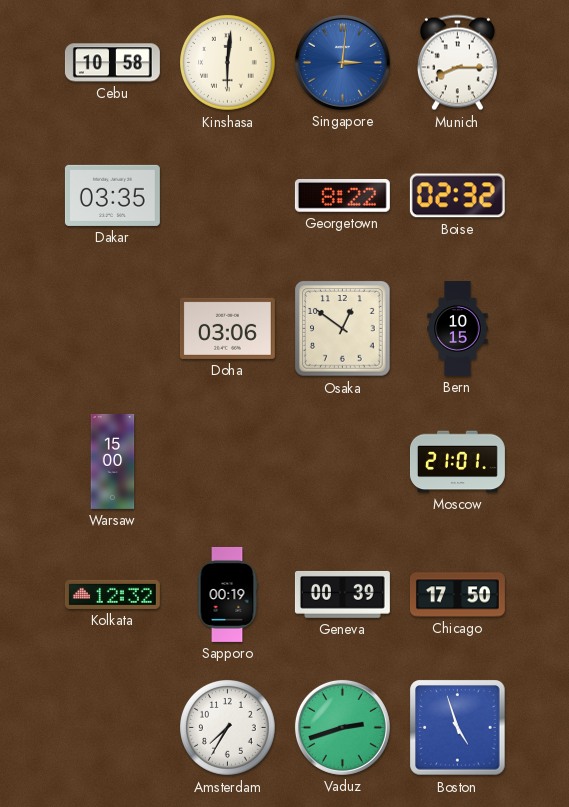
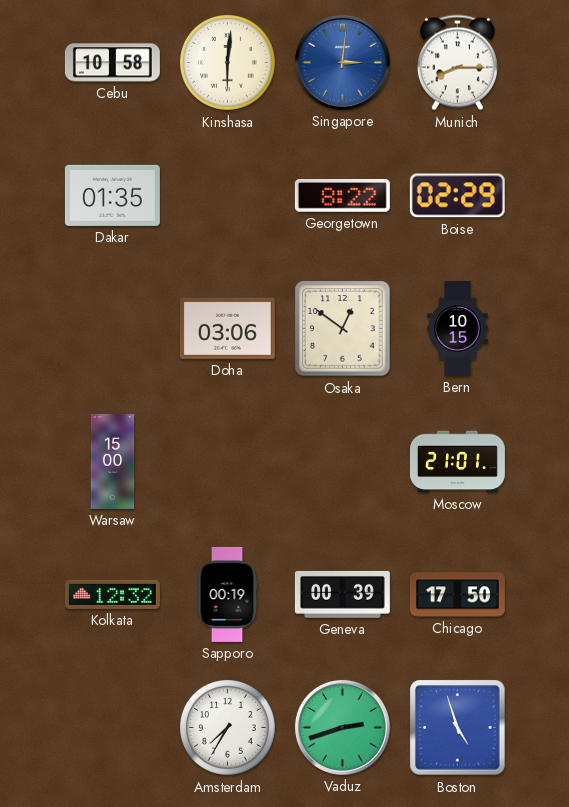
Dakar: 03:35 -> 01:35
Boise: 02:32 -> 02:29
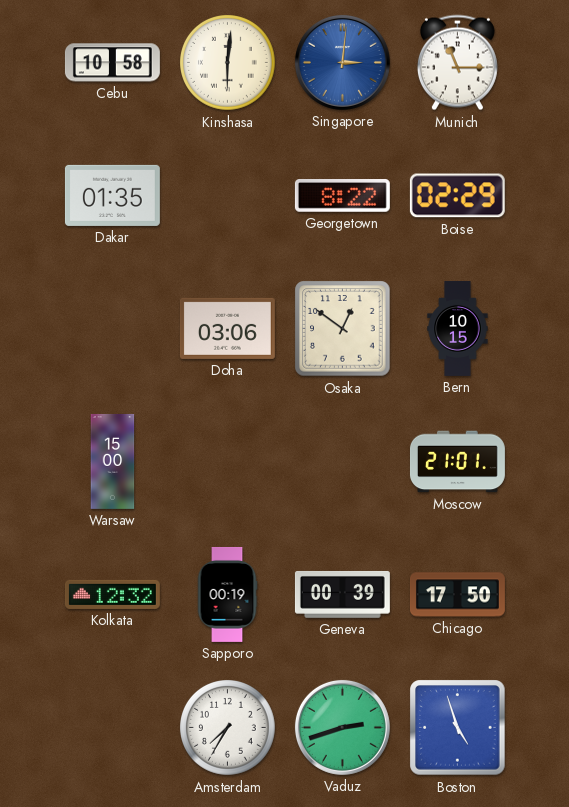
Munich: 8:15 -> 11:15
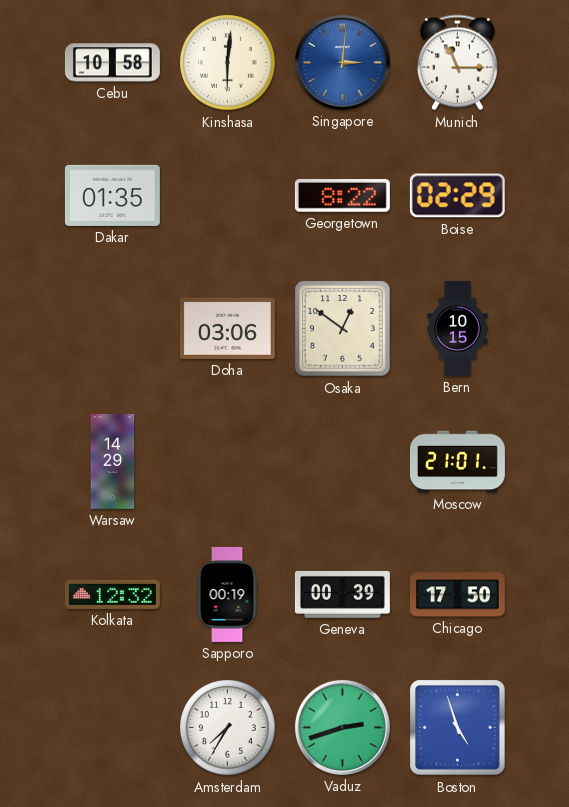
Warsaw: 15:00 -> 14:29
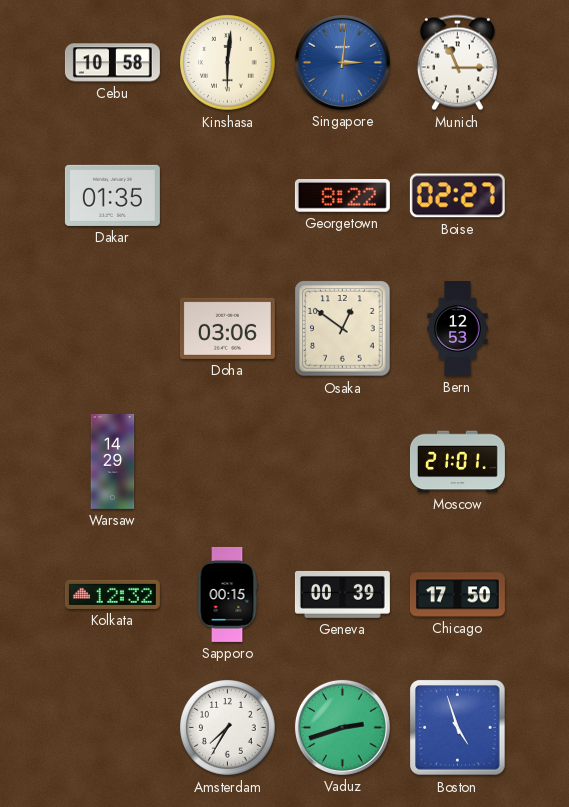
Boise: 02:29 -> 02:27
Bern: 10:15 -> 12:53
Sapporo: 00:19 -> 00:15
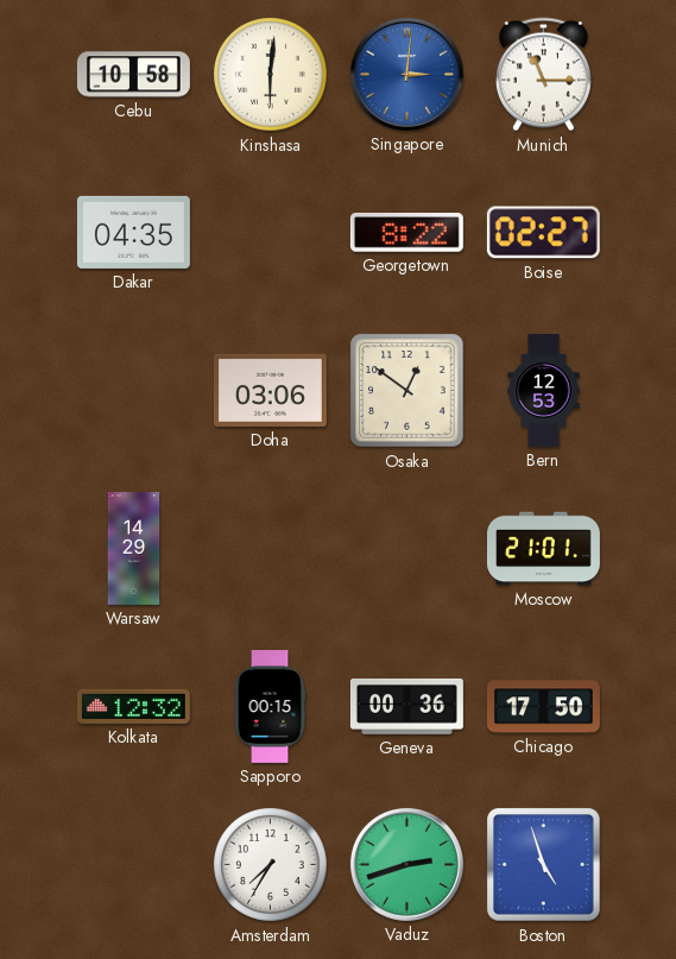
Dakar: 01:35 -> 04:35
Geneva: 00:39 -> 00:36
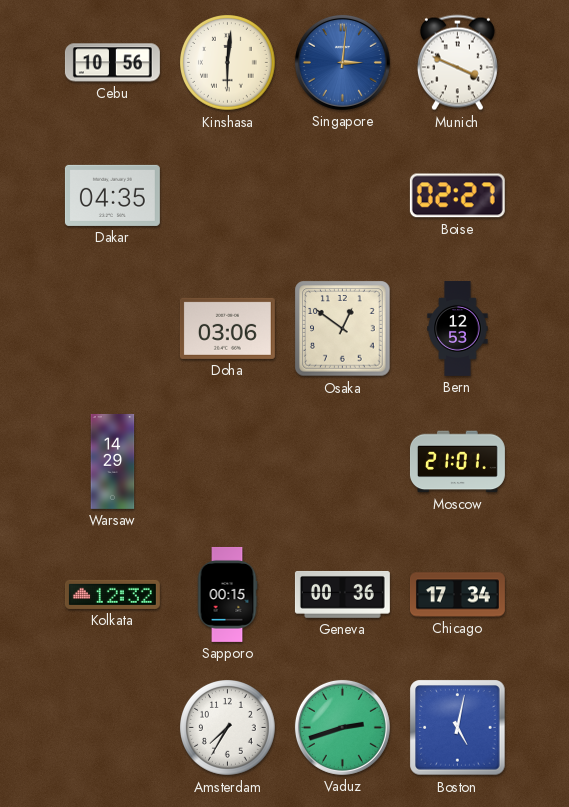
Cebu: 10:58 -> 10:56
Munich: 11:15 -> 3:49
Georgetown: 8:22 -> none
Chicago: 17:50 -> 17:34
Boston: 4:57 -> 5:02
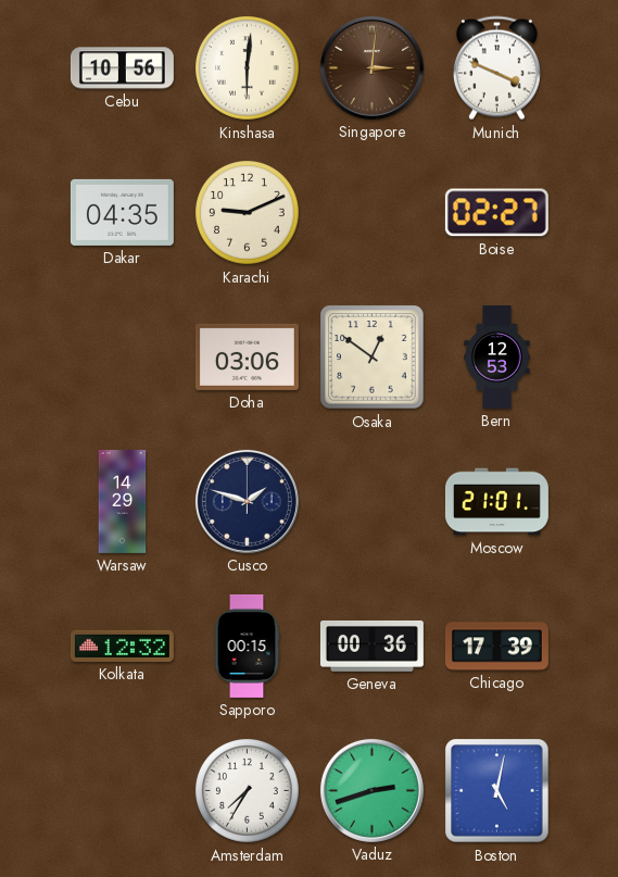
Singapore dial: blue -> brown
Karachi: none -> 9:11
Cusco: none -> 1:48
Chicago: 17:34 -> 17:39
